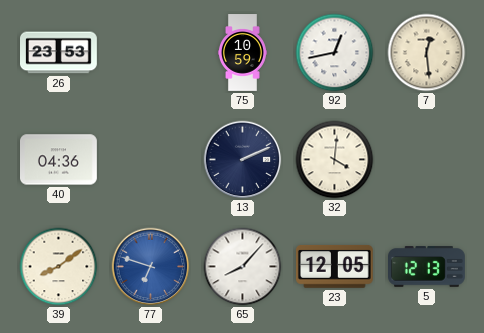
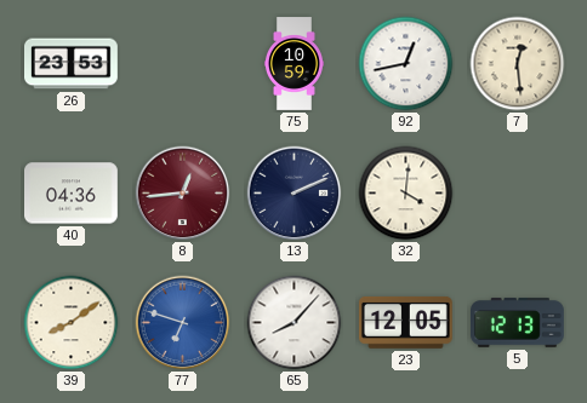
8: none -> 12:44
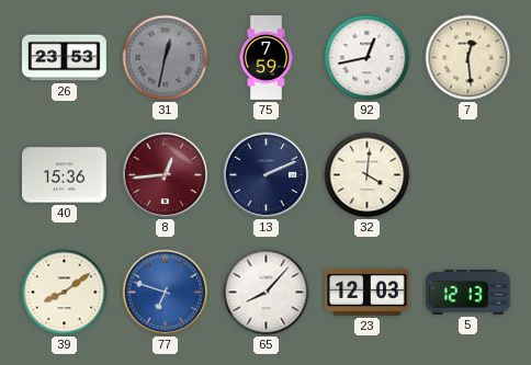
31: none -> 12:32
75: 10:59 -> 7:59
40: 04:36 -> 15:36
23: 12:05 -> 12:03
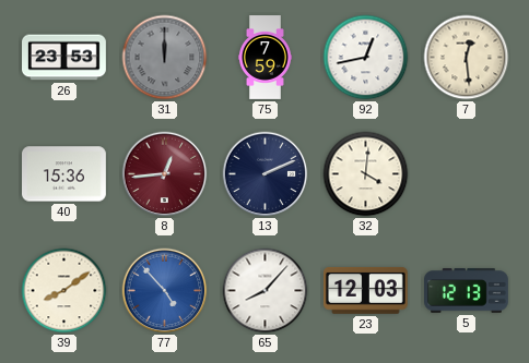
31: 12:32 -> 12:00
77: 6:48 -> 4:53
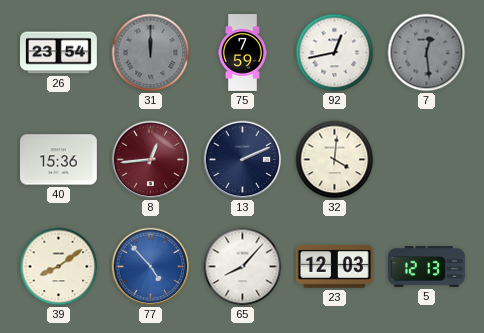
26: 23:53 -> 23:54
7 dial: cream -> grey
